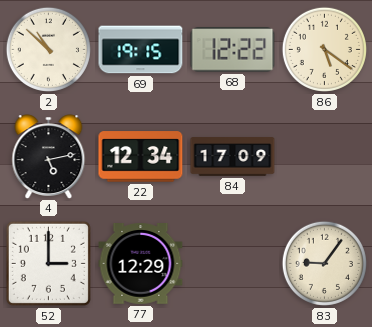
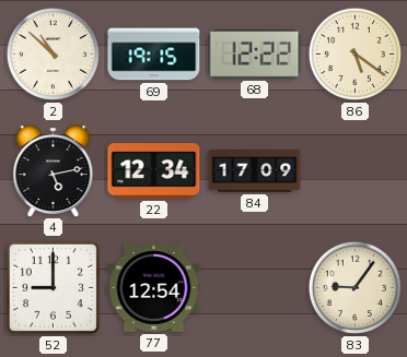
52: 3:00 -> 9:00
77: 12:29 -> 12:54
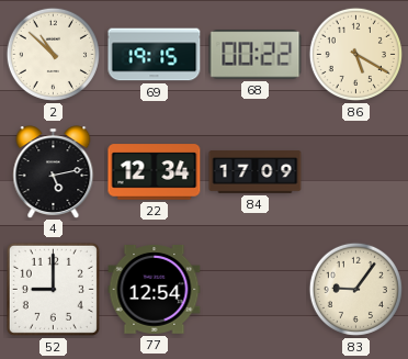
68: 12:22 -> 00:22
86: 5:21 -> 5:20
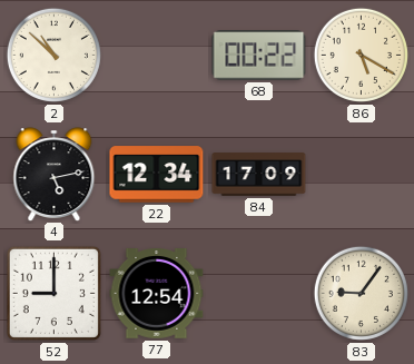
69: 19:15 -> none
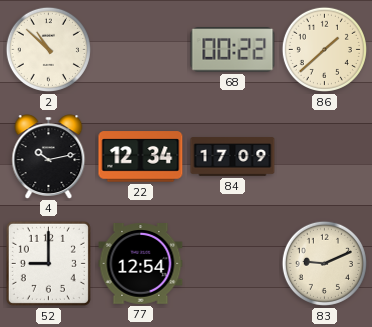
86: 5:20 -> 1:38
4: 5:13 -> 10:13
83: 9:06 -> 9:11
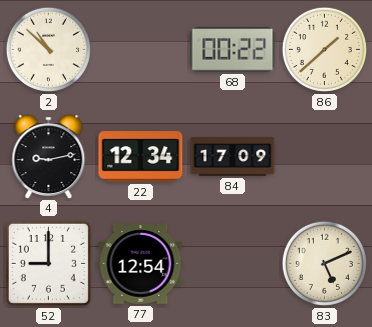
4: 10:13 -> 9:13
83: 9:11 -> 5:11
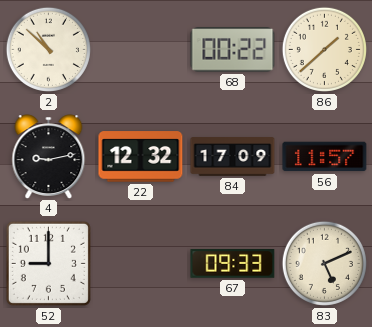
22: 12:34 -> 12:32
56: none -> 11:57
77: 12:54 -> none
67: none -> 09:33
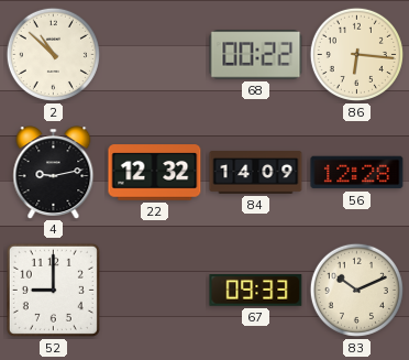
86: 1:38 -> 6:16
84: 17:09 -> 14:09
56: 11:57 -> 12:28
83: 5:11 -> 10:11
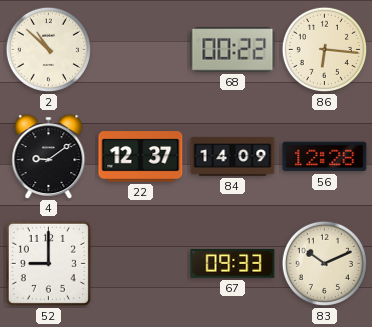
4: 9:13 -> 9:09
22: 12:32 -> 12:37
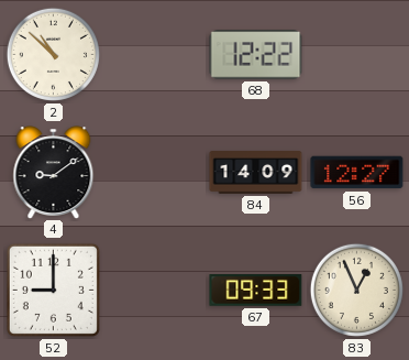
68: 00:22 -> 12:22
86: 6:16 -> none
22: 12:37 -> none
56: 12:28 -> 12:27
83: 10:11 -> 12:56
